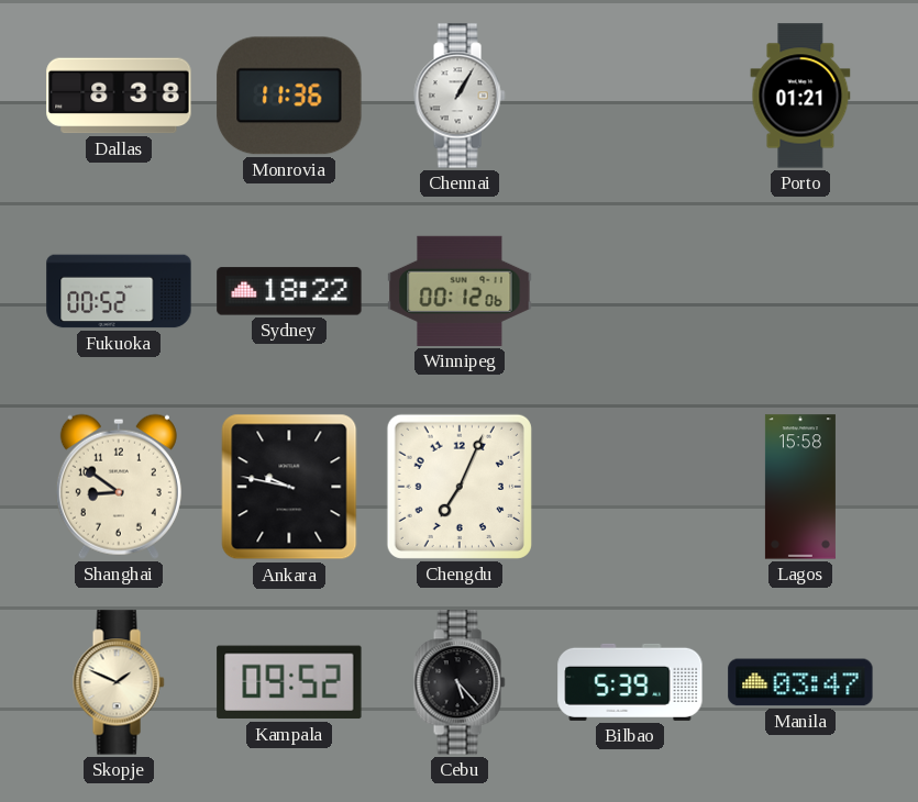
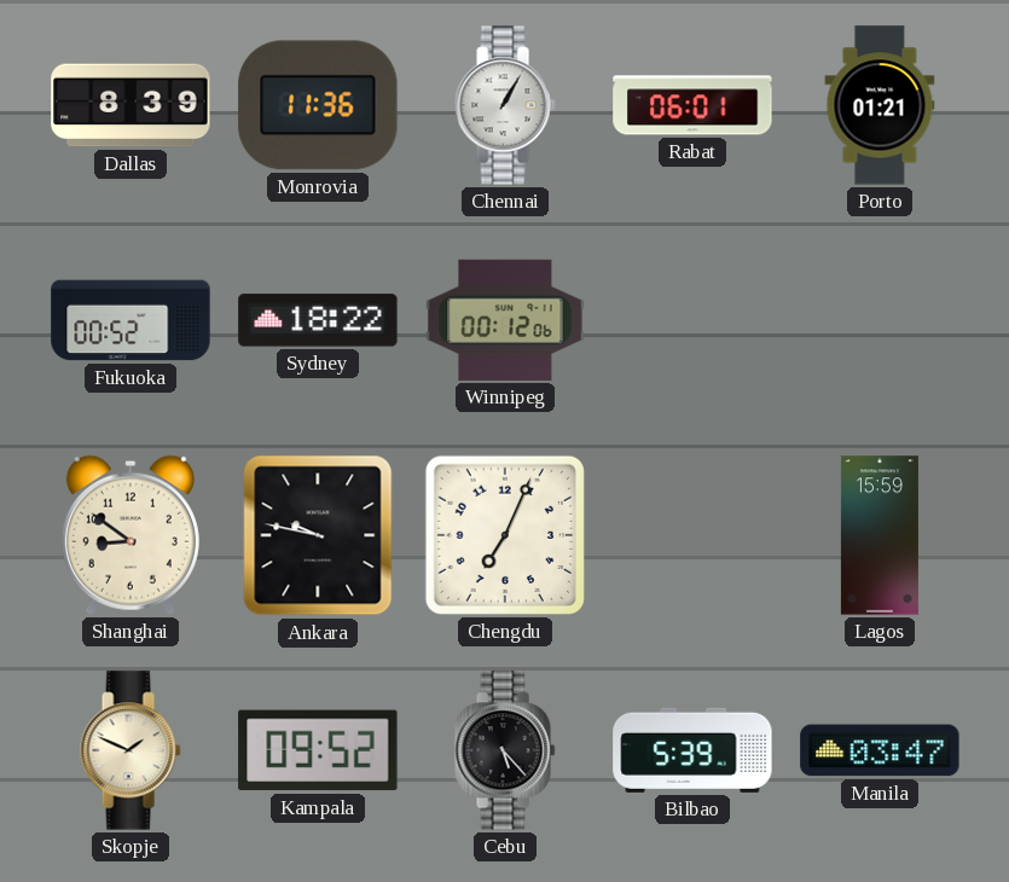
Dallas: 8:38 -> 8:39
Rabat: none -> 06:01
Lagos: 15:58 -> 15:59
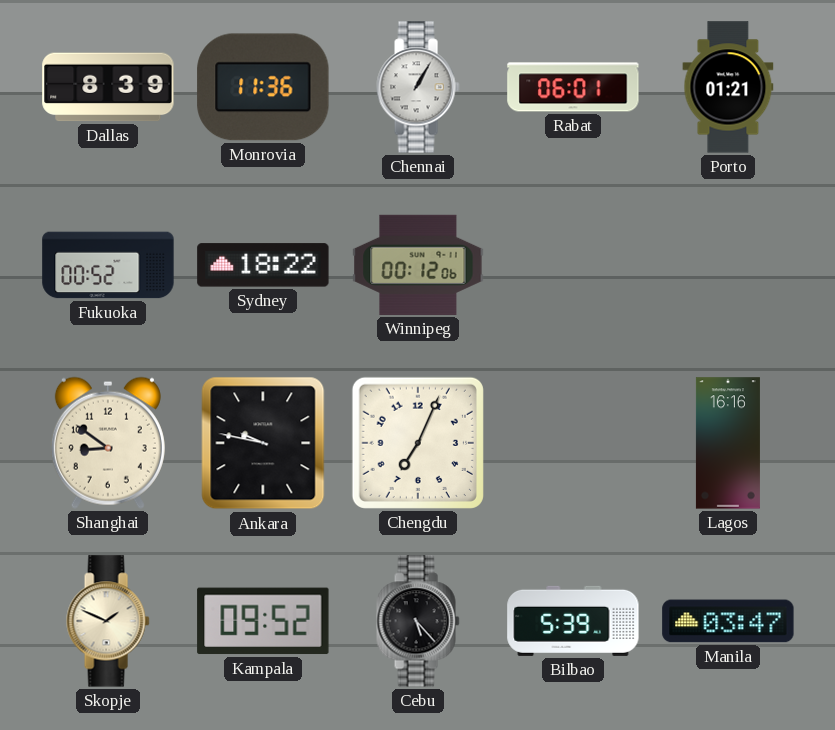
Lagos: 15:59 -> 16:16
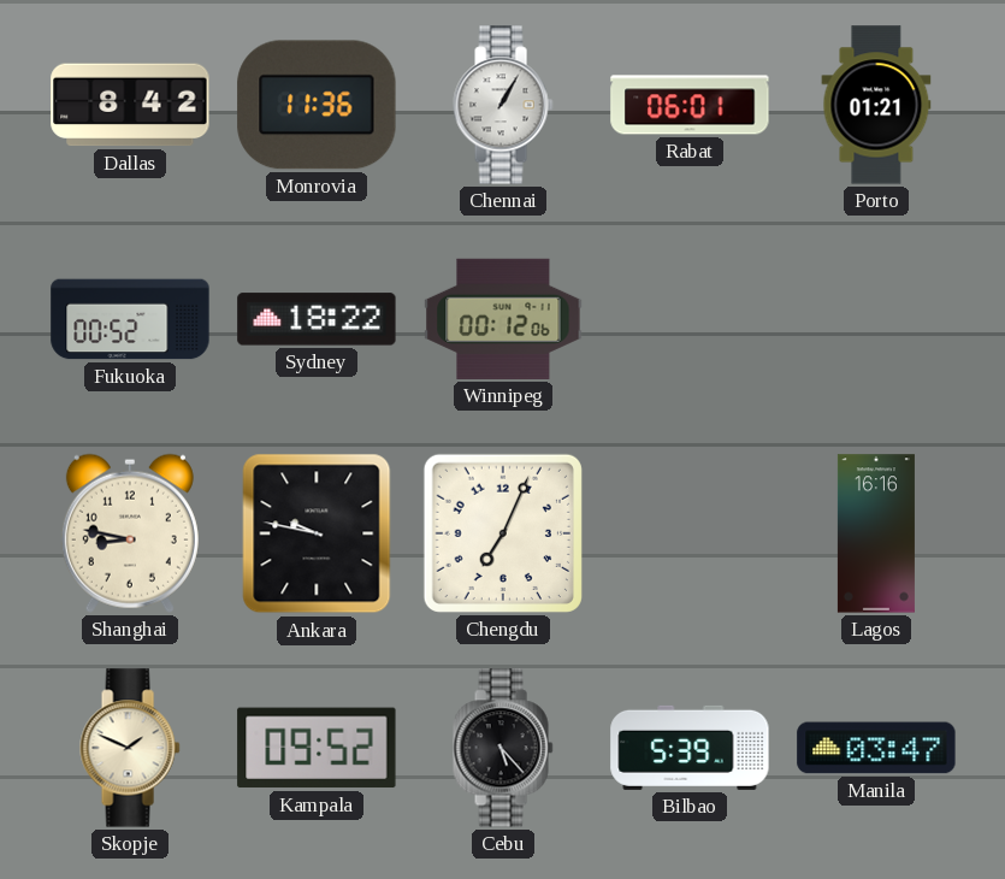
Dallas: 8:39 -> 8:42
Shanghai: 8:51 -> 8:47
